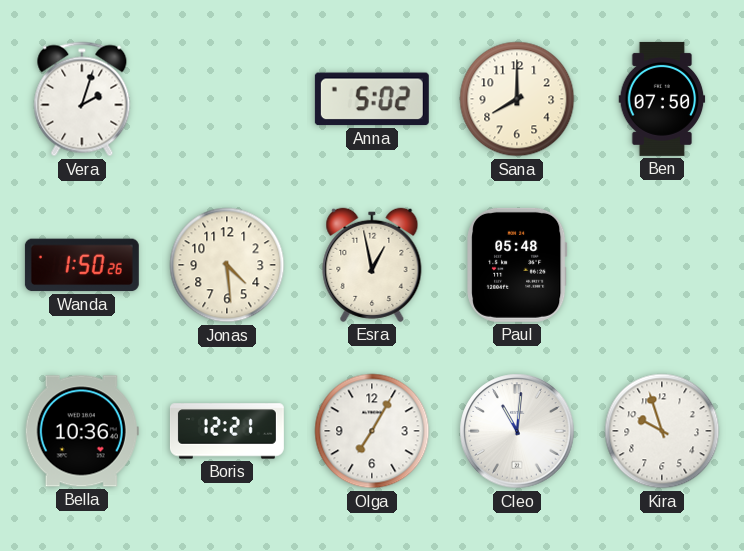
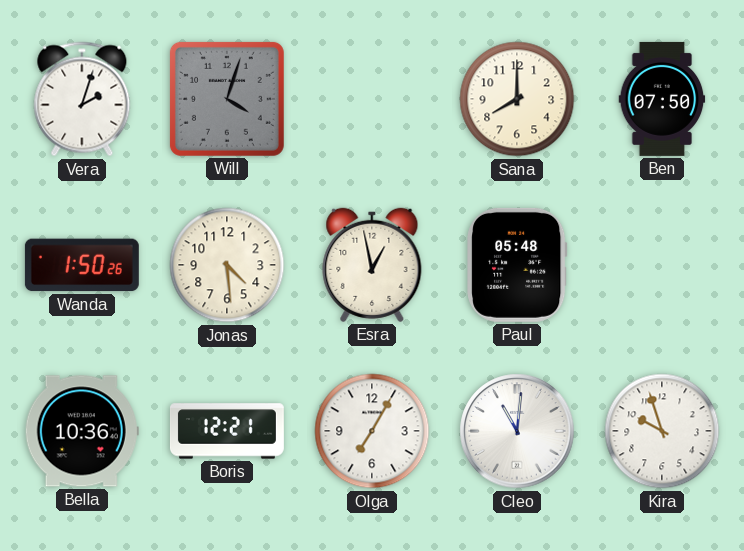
Will: none -> 4:03
Anna: 5:02 -> none
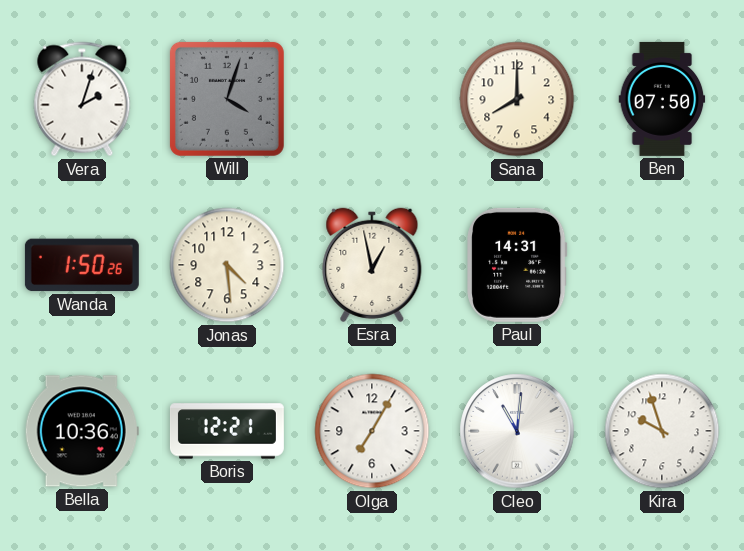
Paul: 05:48 -> 14:31
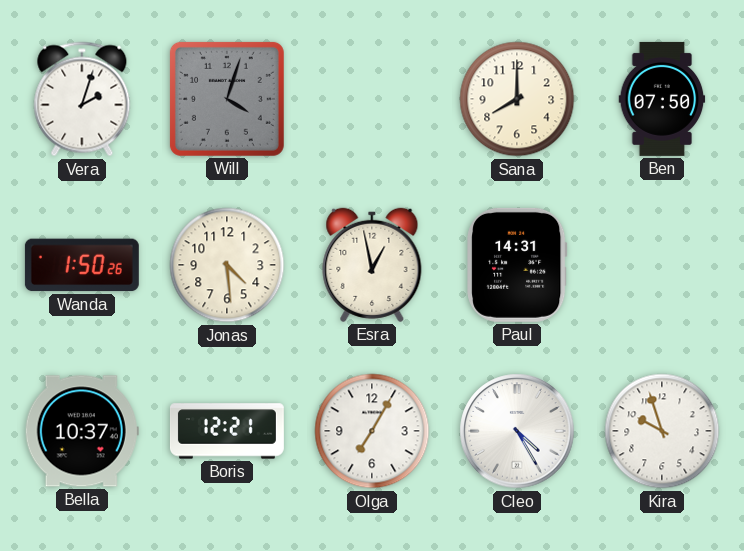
Bella: 10:36 -> 10:37
Cleo: 11:01 -> 4:25
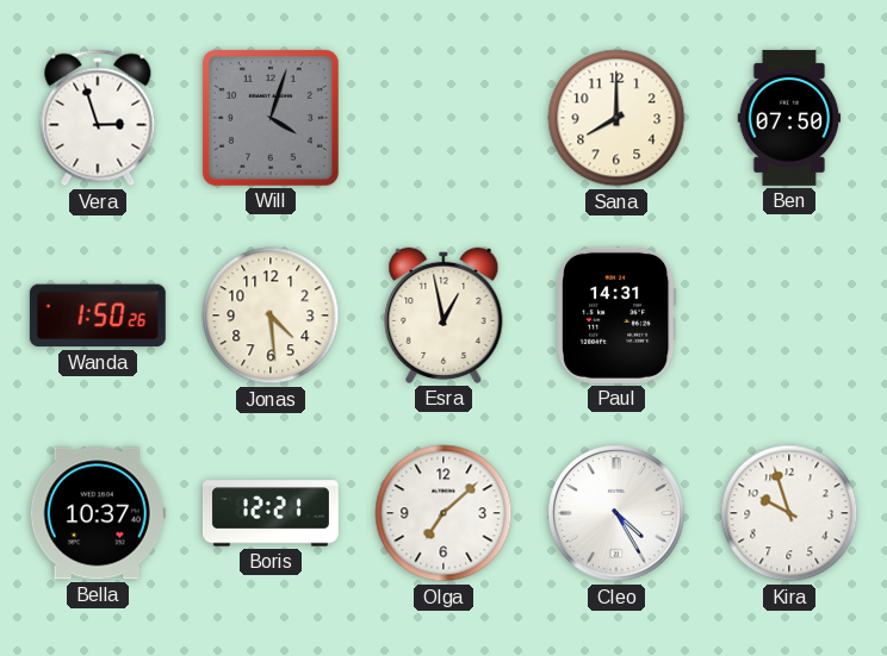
Vera: 2:03 -> 2:57
Olga: 7:05 -> 7:08
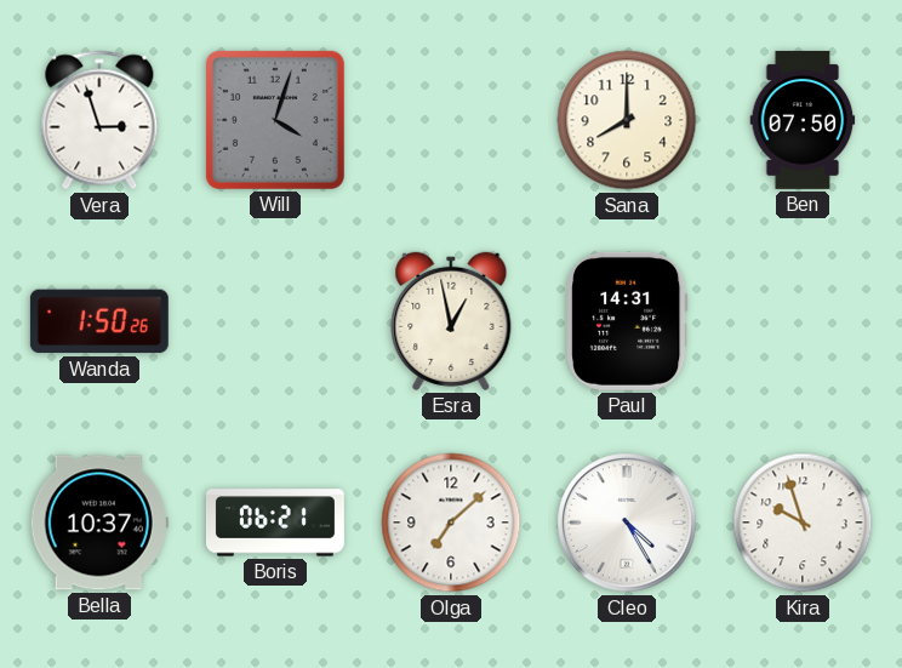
Jonas: 4:29 -> none
Boris: 12:21 -> 06:21
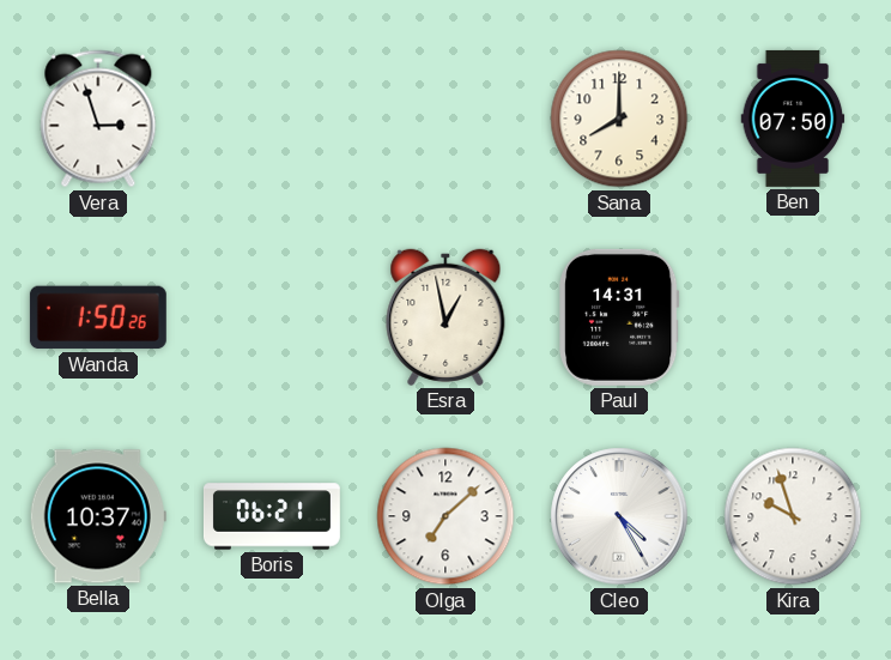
Will: 4:03 -> none
